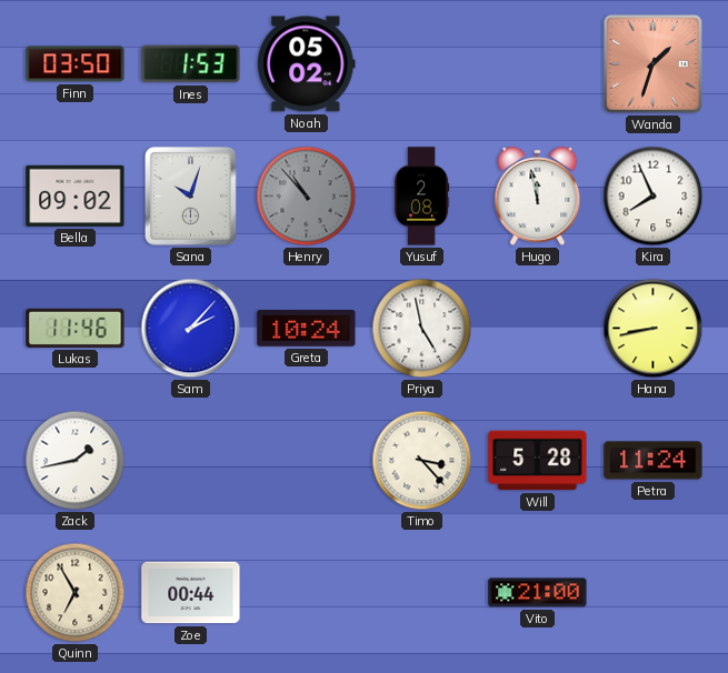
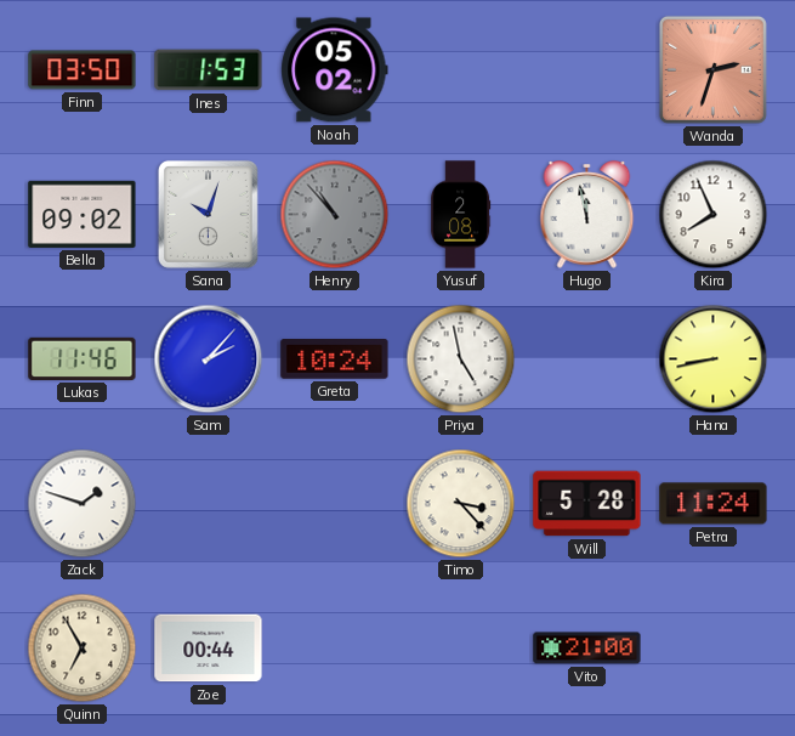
Wanda: 1:33 -> 2:33
Zack: 1:43 -> 1:48
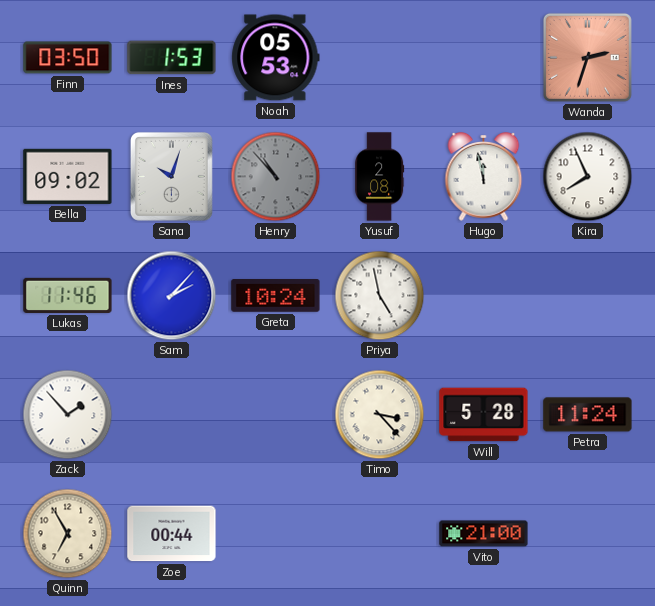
Noah: 05:02 -> 05:53
Hana: 8:43 -> none
Zack: 1:48 -> 1:53
